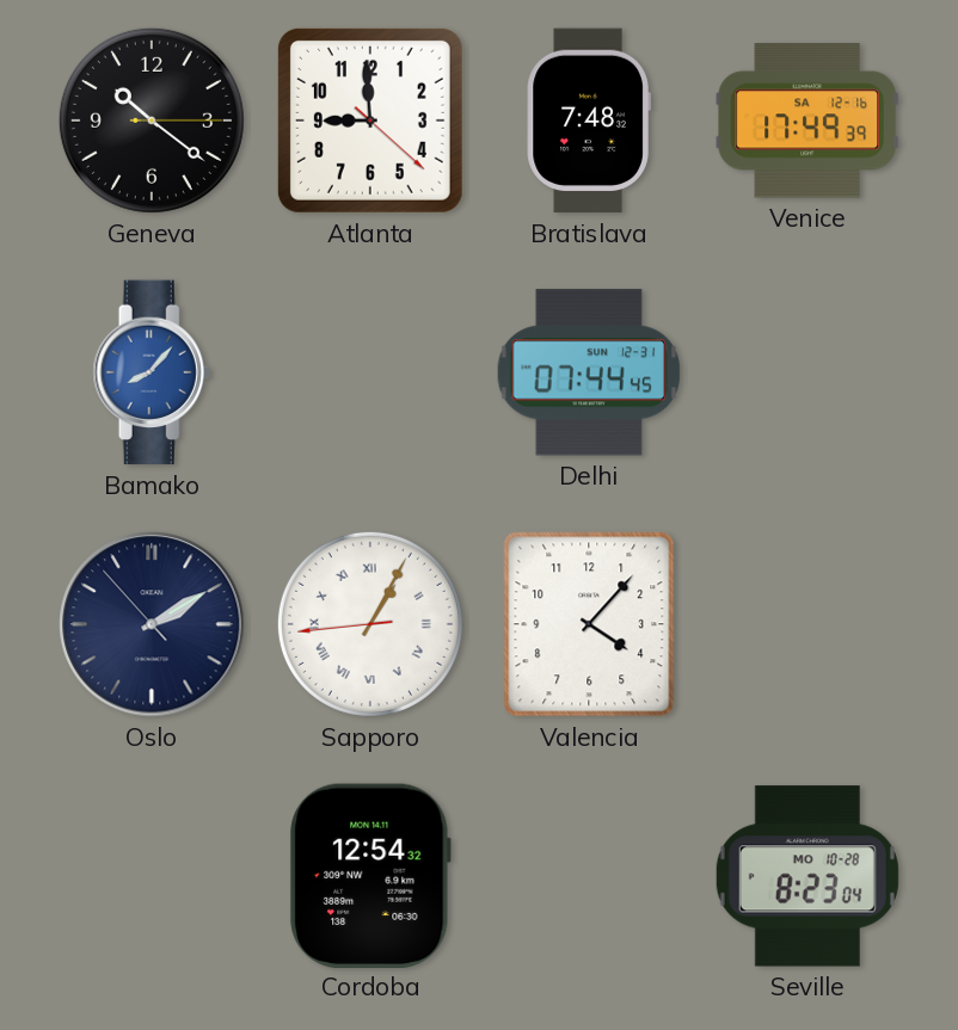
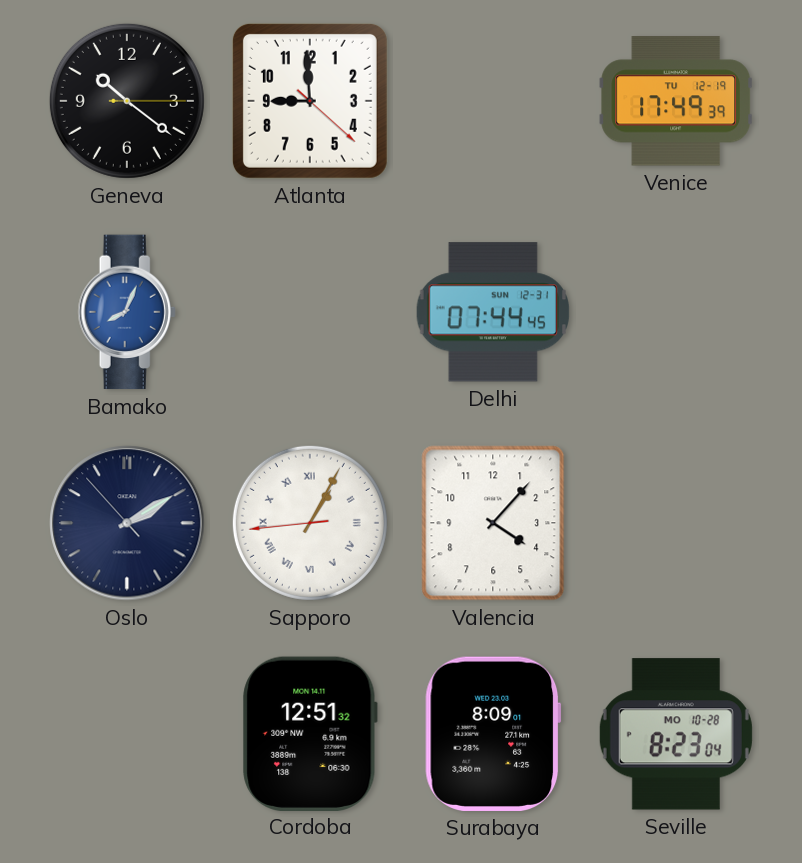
Bratislava: 7:48 -> none
Venice date: SA 12-16 -> TU 12-19
Bamako: 8:07 -> 8:04
Cordoba: 12:54 -> 12:51
Surabaya: none -> 8:09
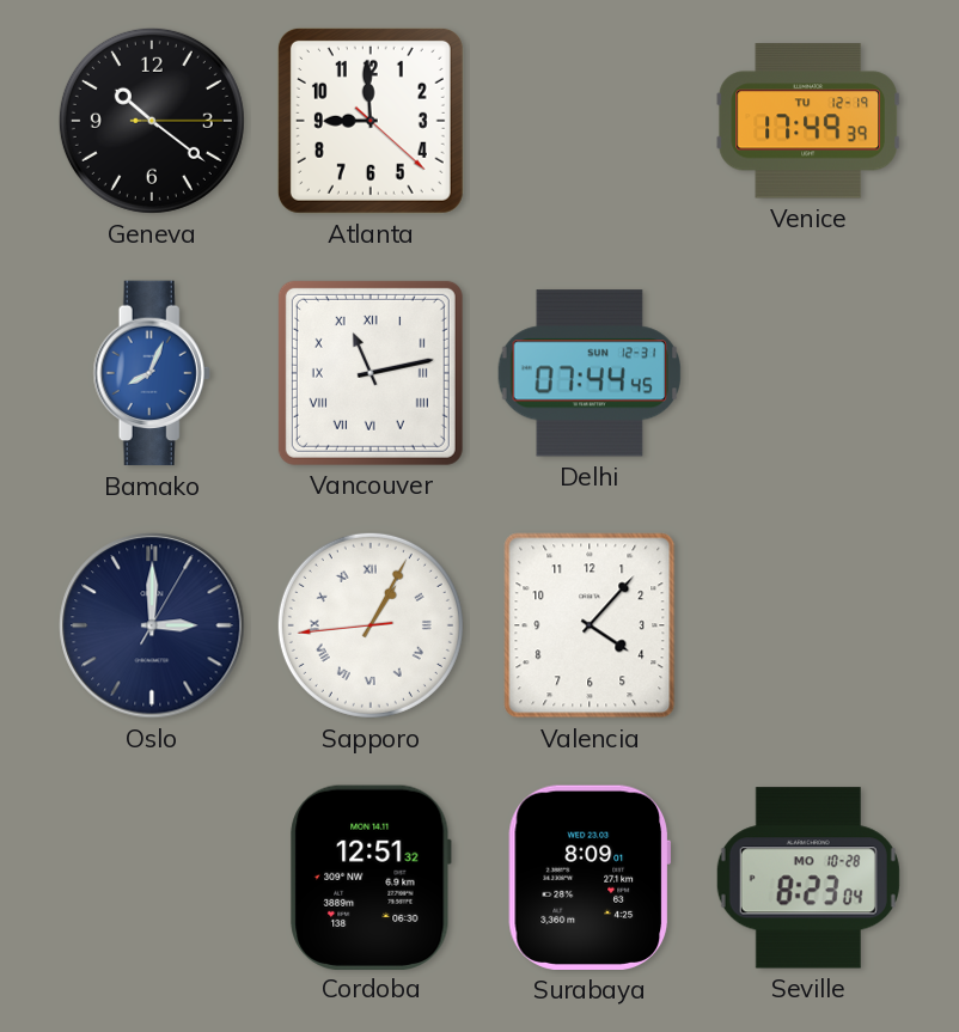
Vancouver: none -> 11:13
Oslo: 2:09 -> 3:00
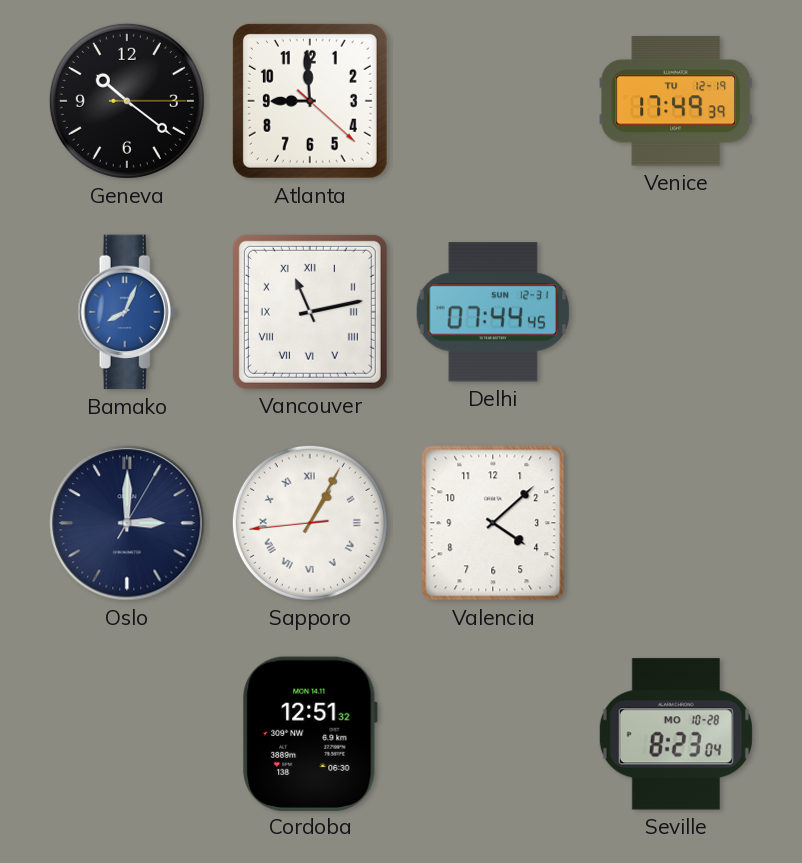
Valencia: 4:07 -> 4:08
Surabaya: 8:09 -> none
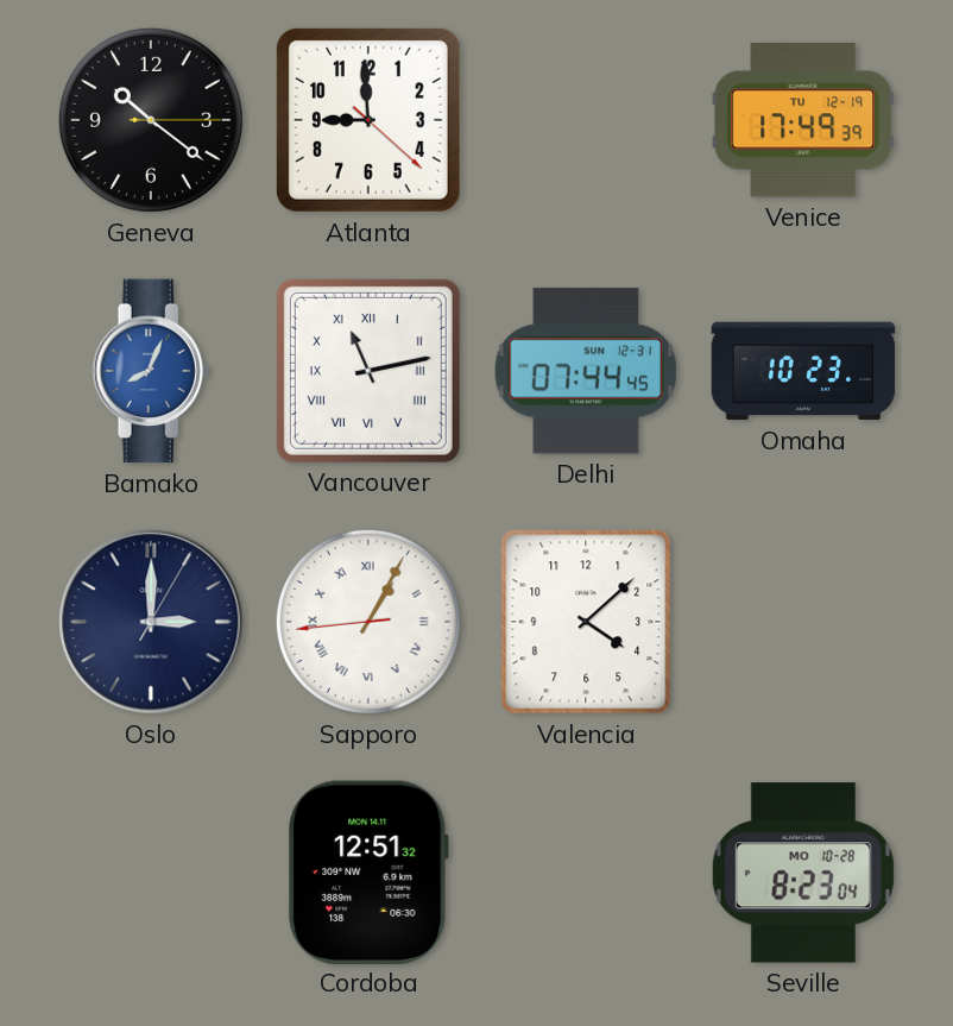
Omaha: none -> 10:23
